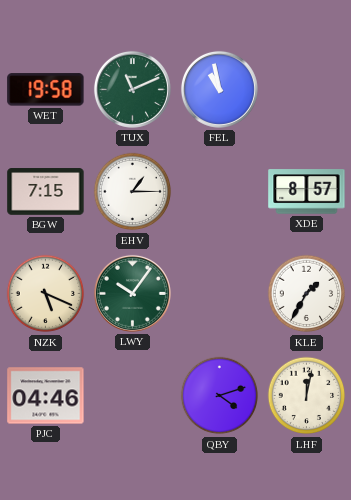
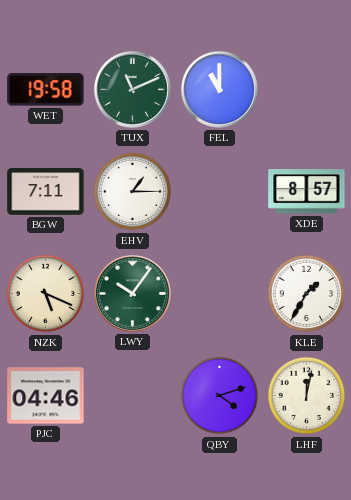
FEL: 10:58 -> 11:00
BGW: 7:15 -> 7:11
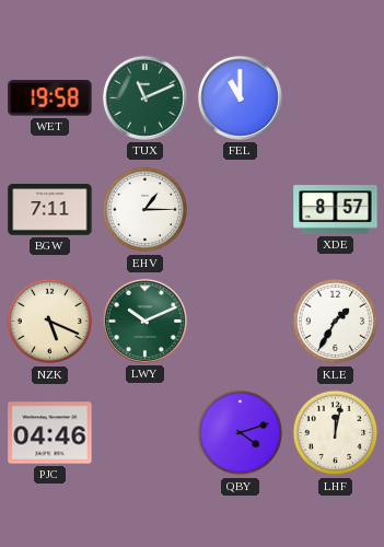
LWY: 10:06 -> 10:11
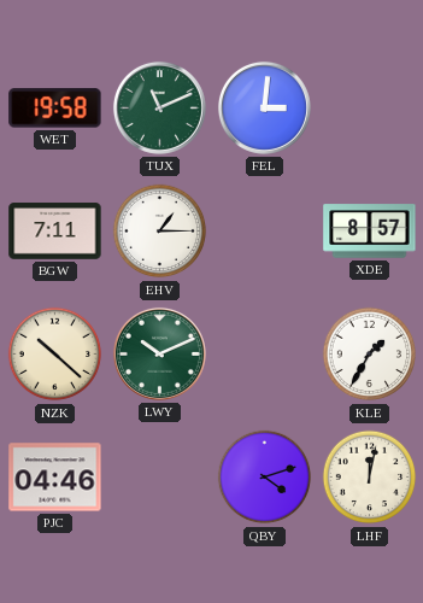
FEL: 11:00 -> 3:01
NZK: 5:19 -> 10:22
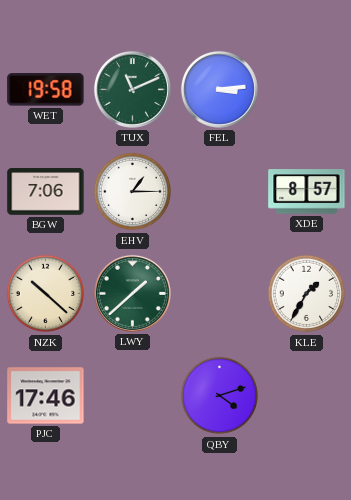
FEL: 3:01 -> 3:14
BGW: 7:11 -> 7:06
LWY: 10:11 -> 1:38
PJC: 04:46 -> 17:46
LHF: 12:02 -> none
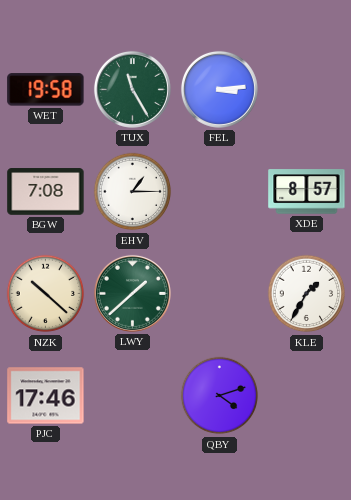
TUX: 11:11 -> 11:25
BGW: 7:06 -> 7:08
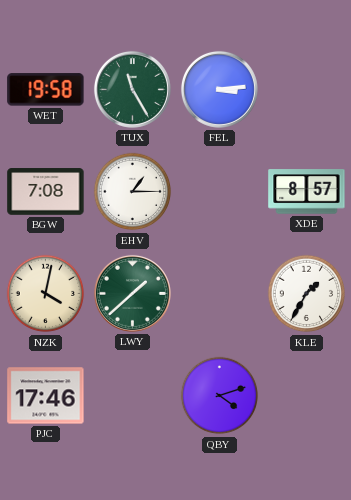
NZK: 10:22 -> 4:02
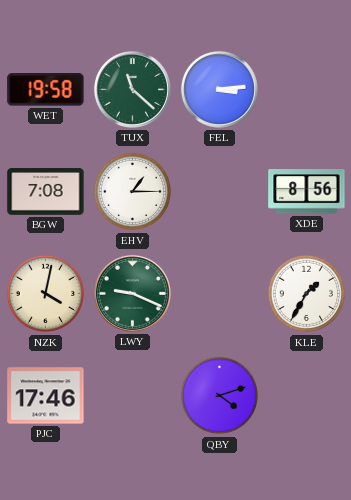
TUX: 11:25 -> 11:22
XDE: 8:57 -> 8:56
LWY: 1:38 -> 9:19
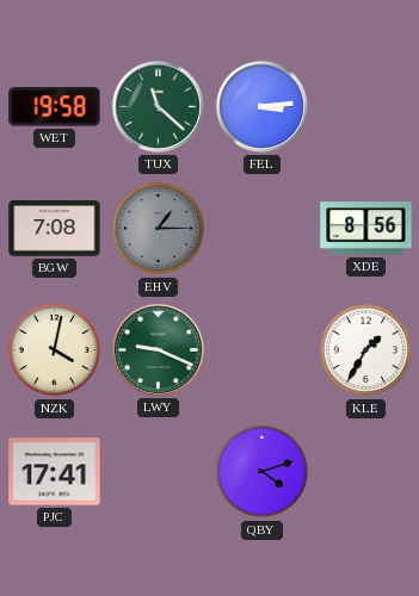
EHV dial: white -> grey
PJC: 17:46 -> 17:41
